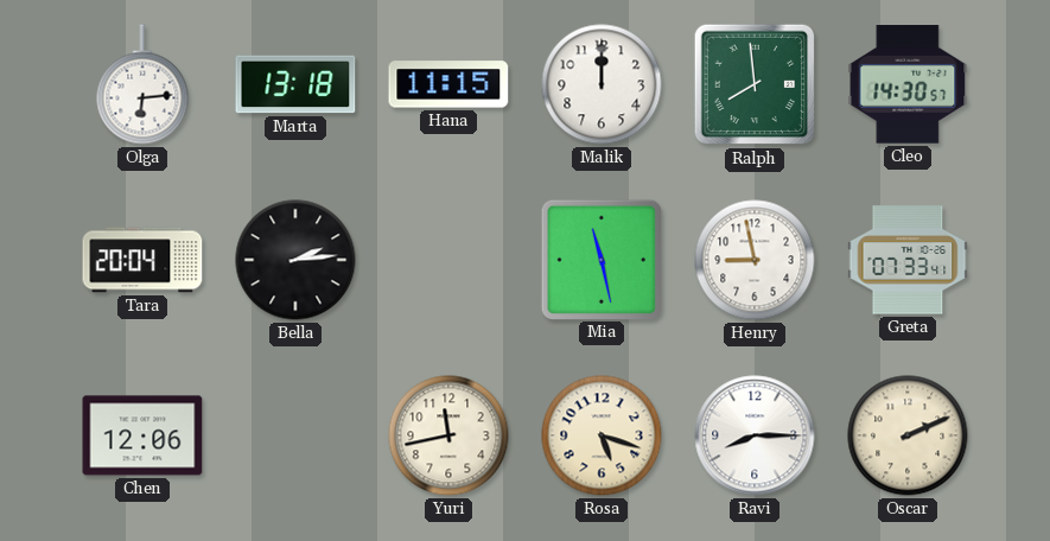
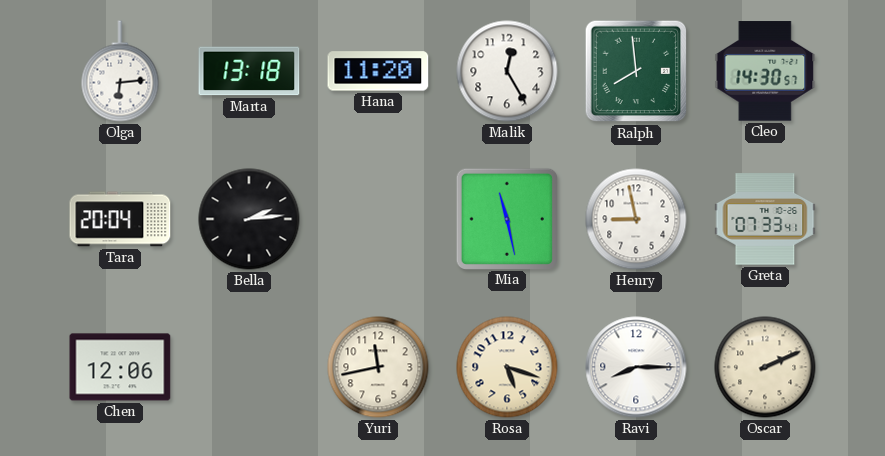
Hana: 11:15 -> 11:20
Malik: 12:00 -> 12:25
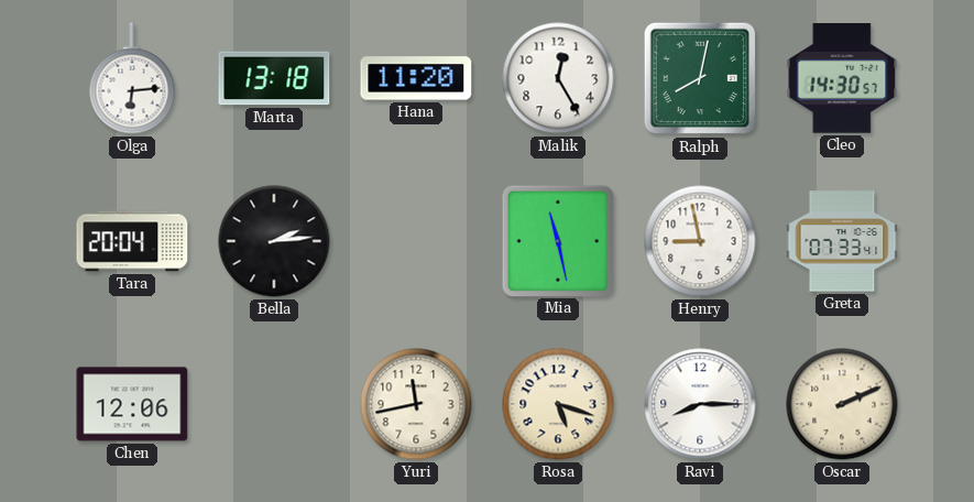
Ralph: 7:59 -> 8:02
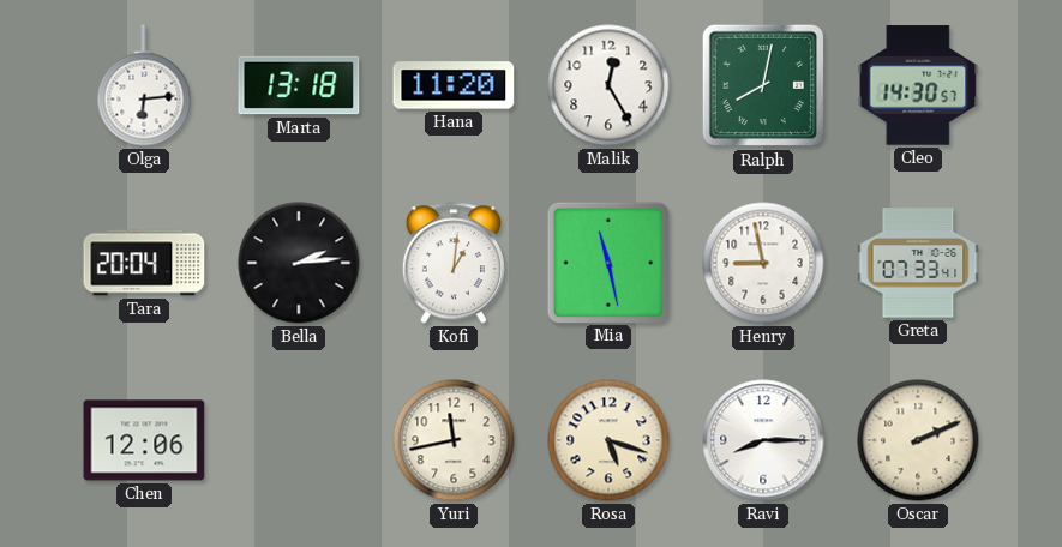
Kofi: none -> 1:01
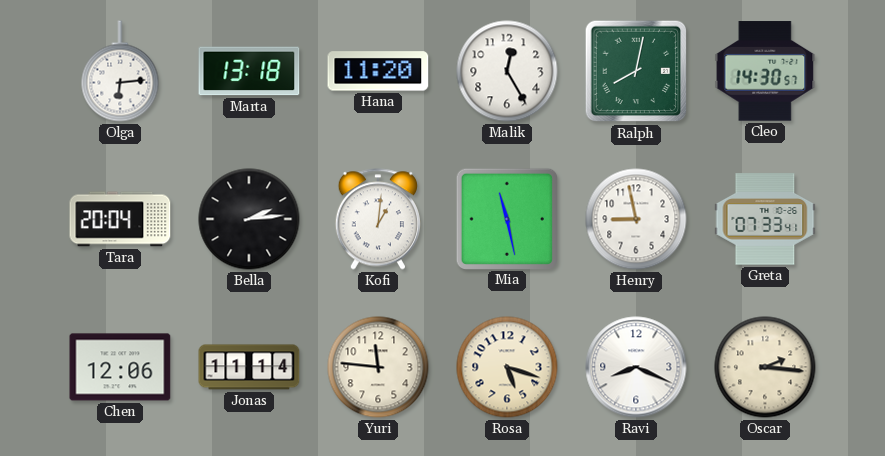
Jonas: none -> 11:14
Yuri: 11:43 -> 11:46
Ravi: 8:15 -> 8:19
Oscar: 2:11 -> 2:16
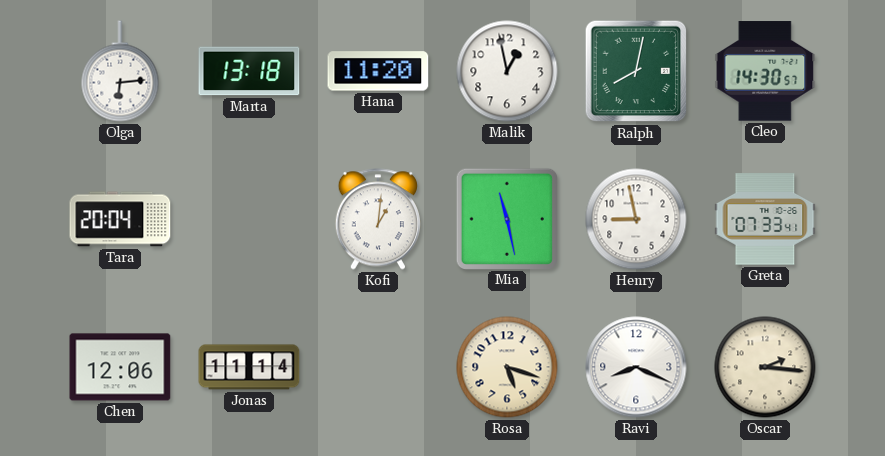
Malik: 12:25 -> 12:58
Bella: 2:14 -> none
Yuri: 11:46 -> none
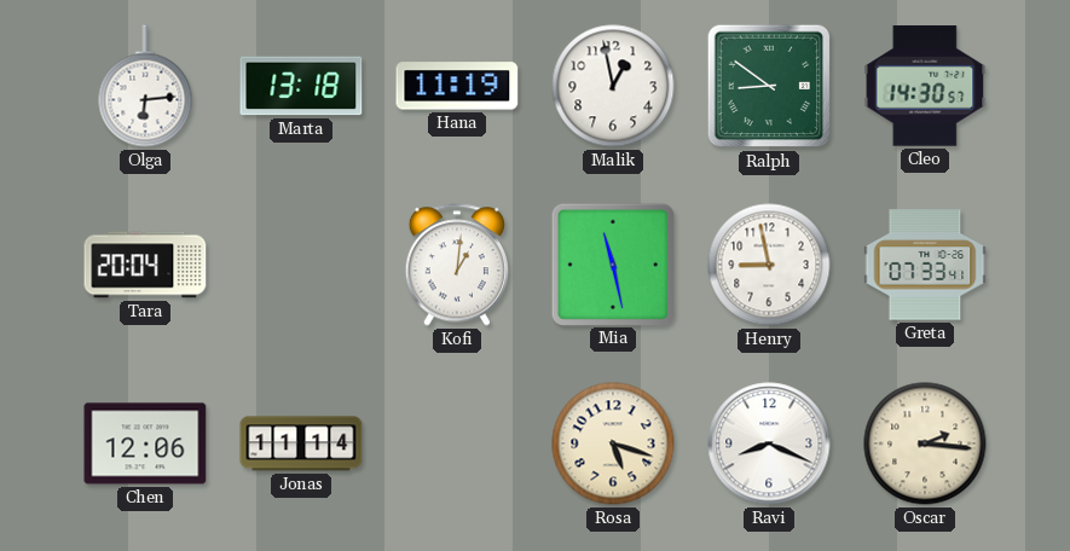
Hana: 11:20 -> 11:19
Ralph: 8:02 -> 8:51
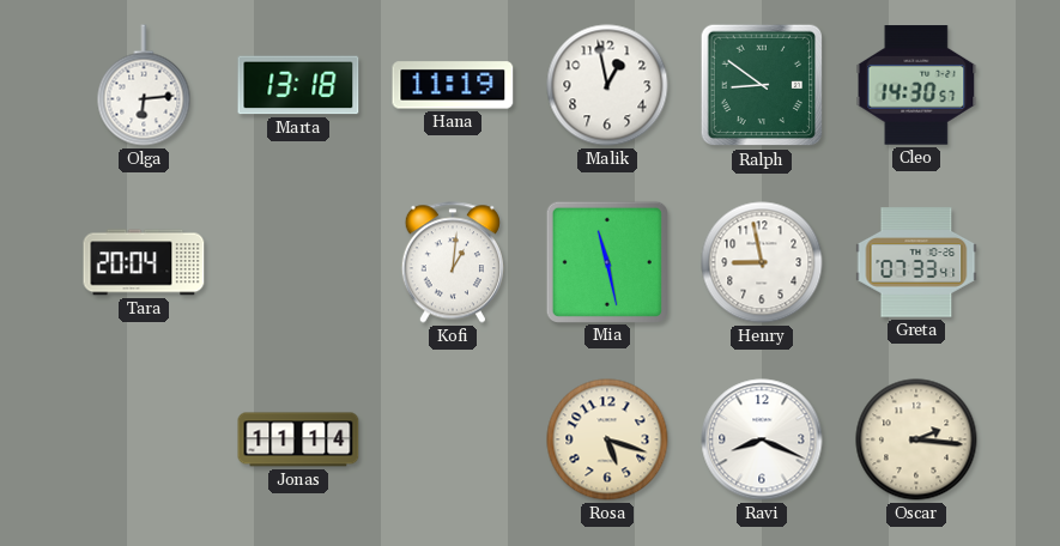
Chen: 12:06 -> none
